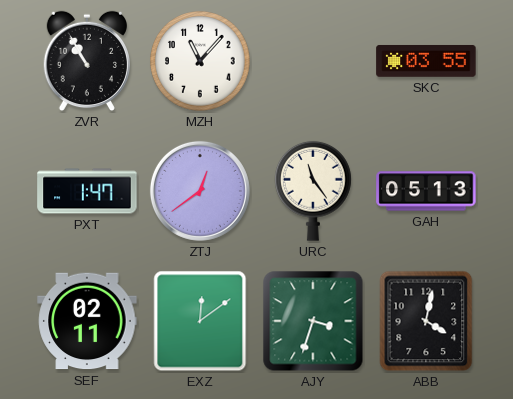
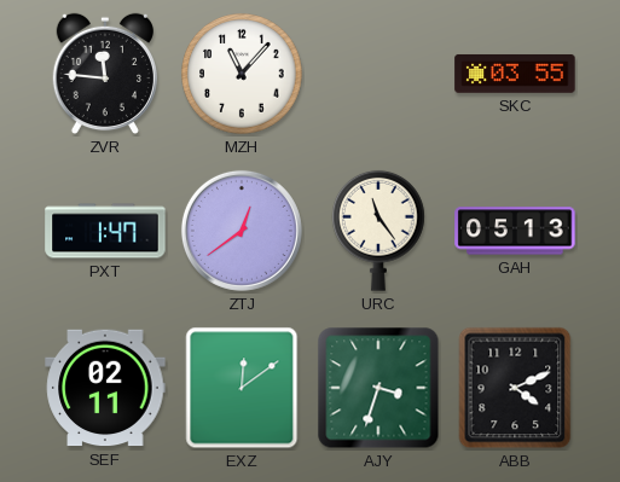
ZVR: 10:55 -> 11:46
ABB: 4:02 -> 4:11
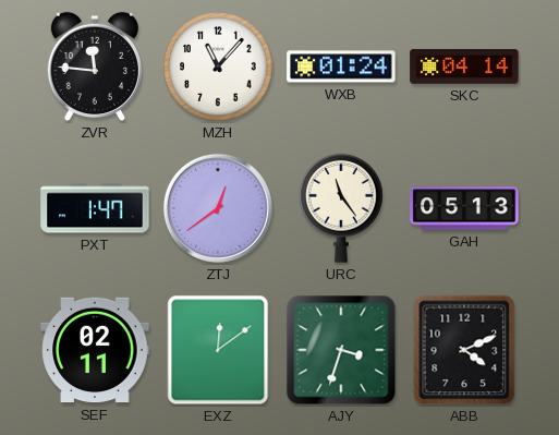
WXB: none -> 01:24
SKC: 03:55 -> 04:14
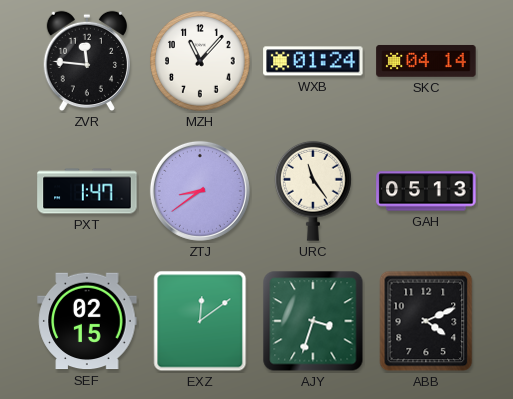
ZTJ: 12:39 -> 8:39
SEF: 02:11 -> 02:15
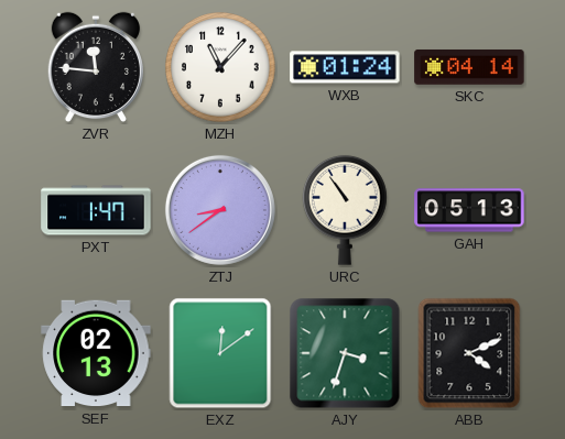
URC: 11:24 -> 10:54
SEF: 02:15 -> 02:13
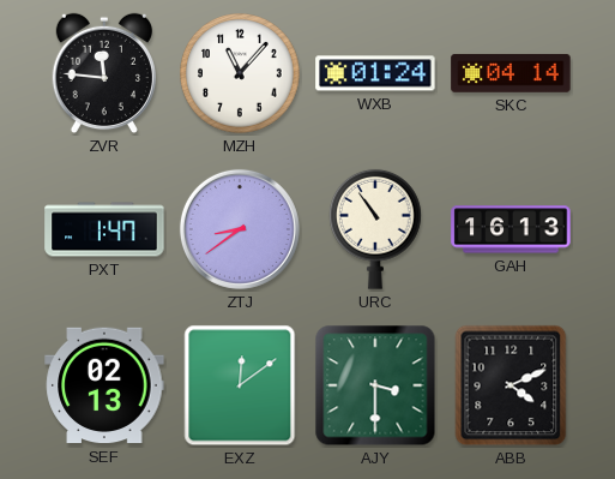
GAH: 05:13 -> 16:13
AJY: 3:33 -> 3:30
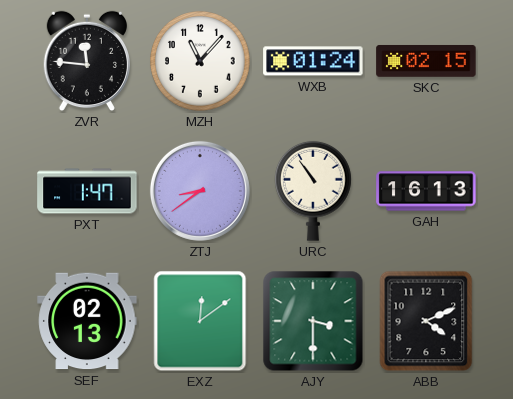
SKC: 04:14 -> 02:15
